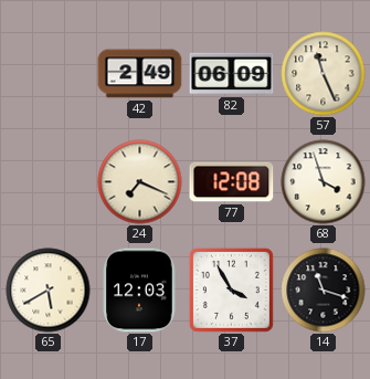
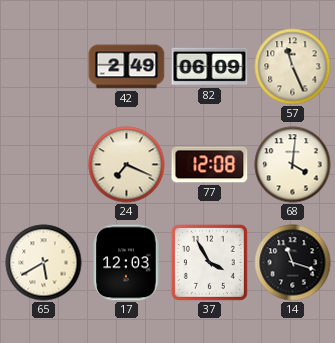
68: 3:57 -> 4:01
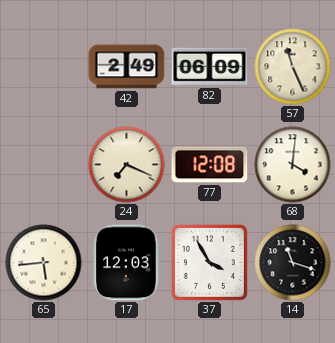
65: 5:40 -> 5:44
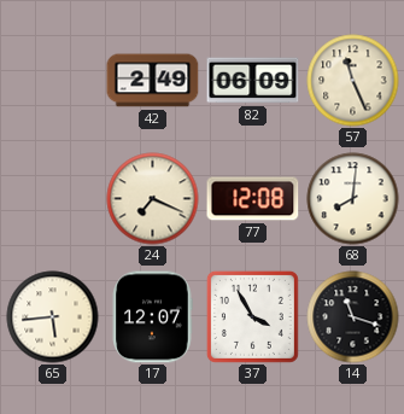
68: 4:01 -> 8:01
17: 12:03 -> 12:07
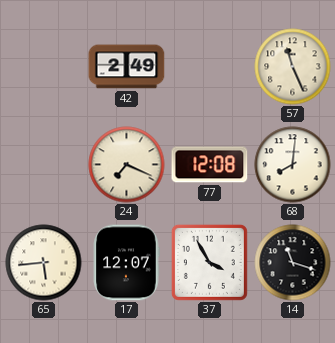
82: 06:09 -> none
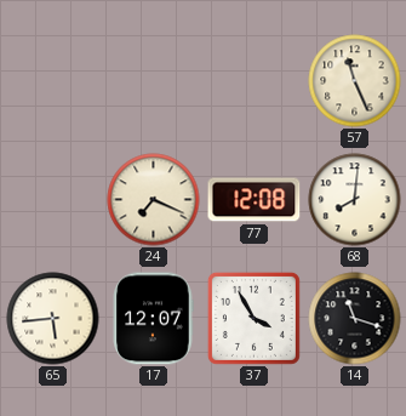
42: 2:49 -> none
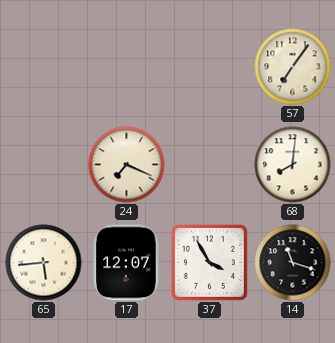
57: 11:26 -> 7:06
77: 12:08 -> none
